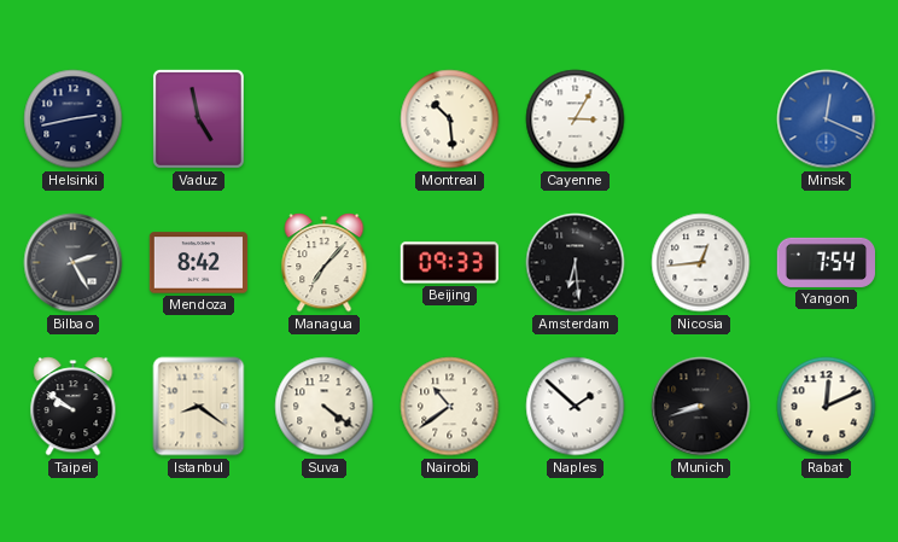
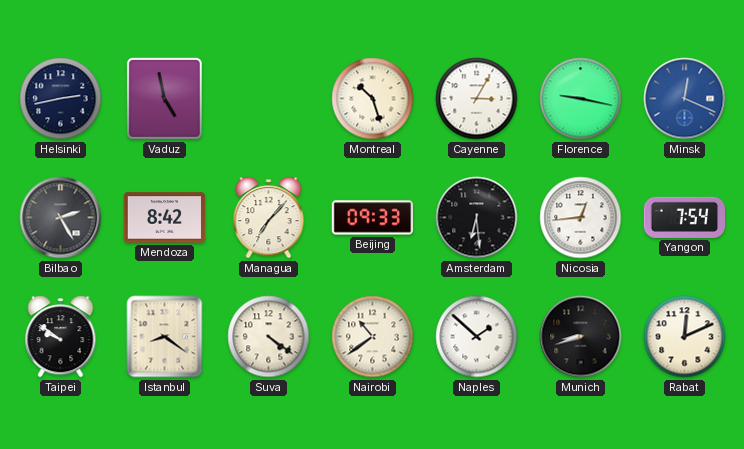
Montreal: 10:29 -> 10:27
Florence: none -> 9:17
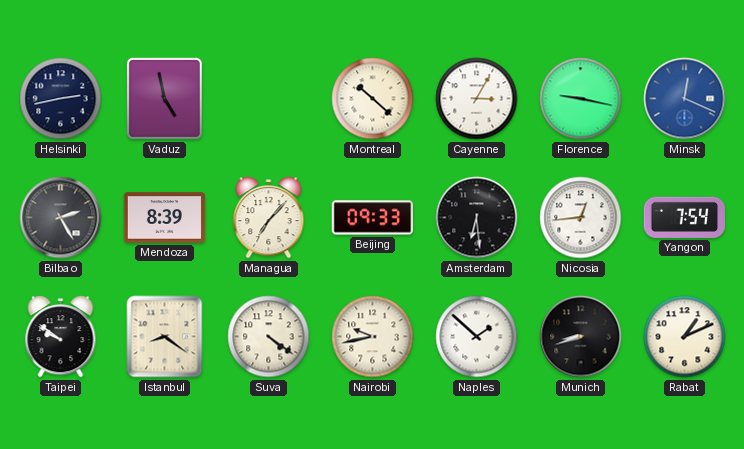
Montreal: 10:27 -> 10:22
Mendoza: 8:42 -> 8:39
Nairobi: 10:39 -> 9:43
Rabat: 12:11 -> 1:11
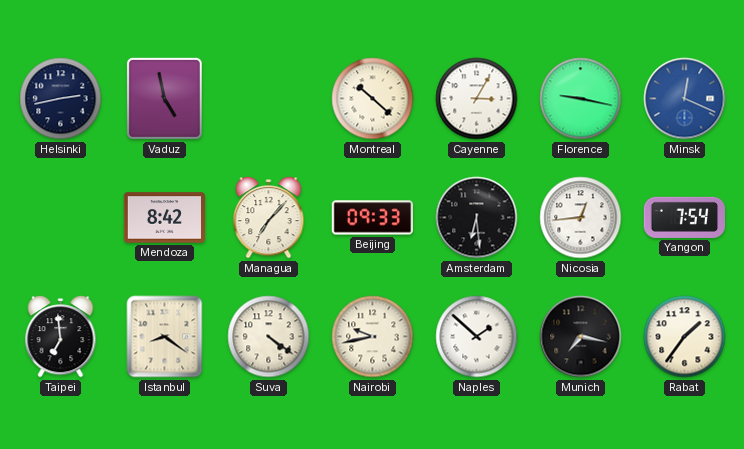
Bilbao: 2:25 -> none
Mendoza: 8:39 -> 8:42
Taipei: 9:51 -> 6:59
Munich: 8:42 -> 7:17
Rabat: 1:11 -> 1:36
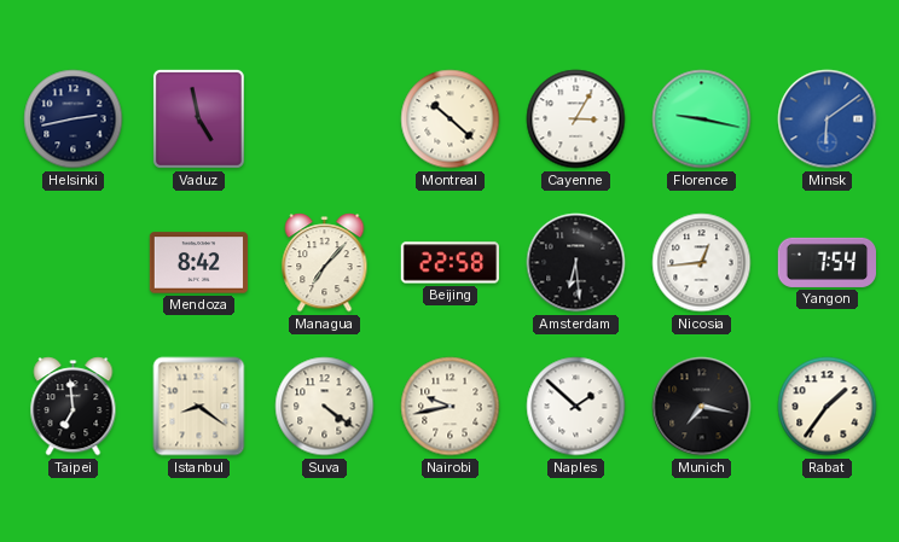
Minsk: 12:19 -> 6:09
Beijing: 09:33 -> 22:58
